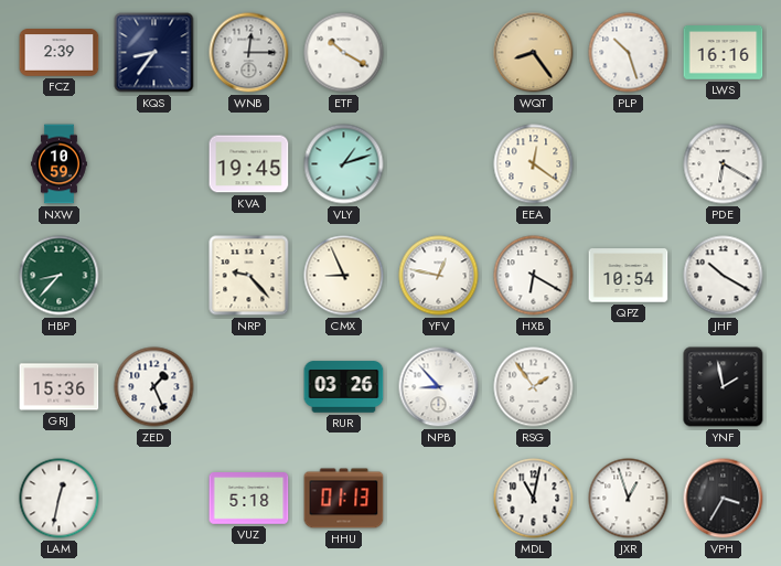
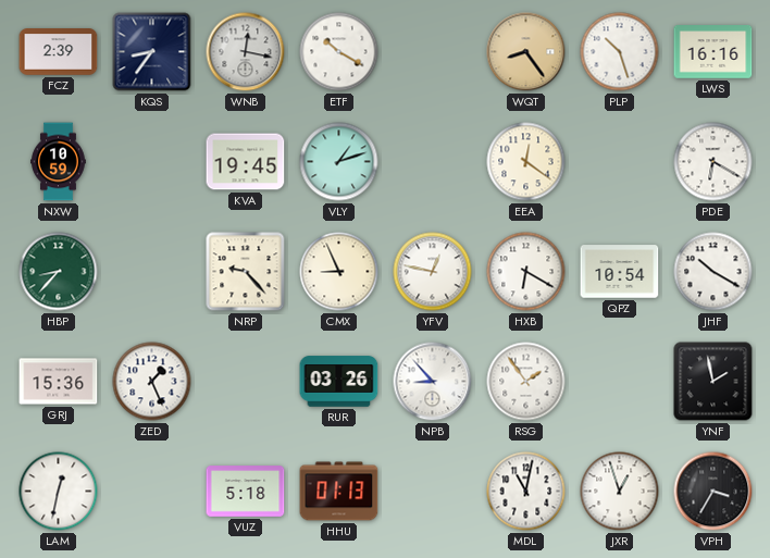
WNB: 12:15 -> 12:17
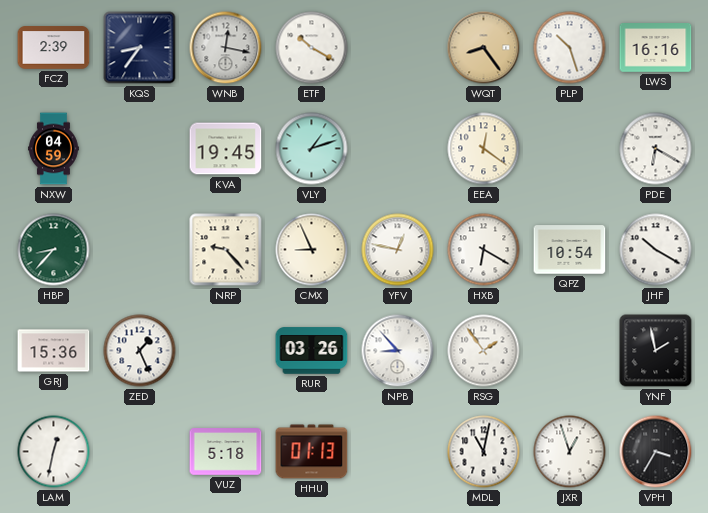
NXW: 10:59 -> 04:59
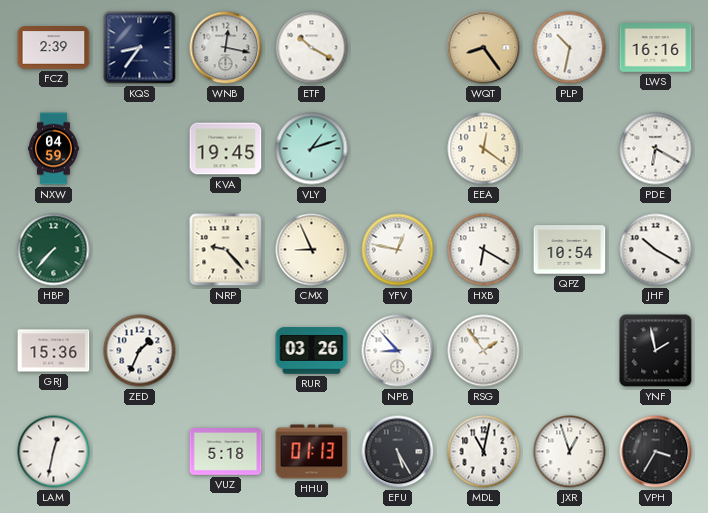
PLP: 10:27 -> 10:32
HBP: 8:37 -> 7:37
ZED: 1:26 -> 1:34
EFU: none -> 5:25
